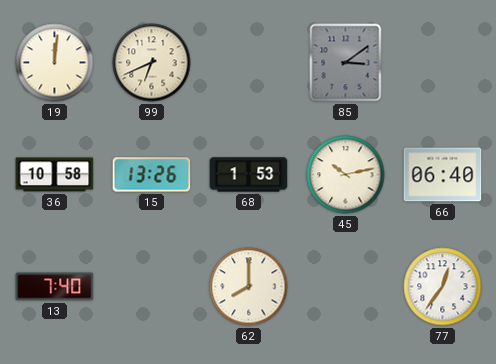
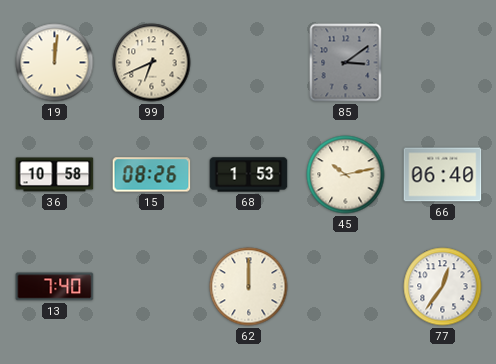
15: 13:26 -> 08:26
62: 8:00 -> 12:00
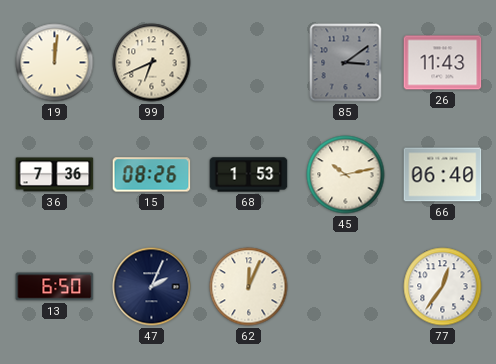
26: none -> 11:43
36: 10:58 -> 7:36
13: 7:40 -> 6:50
47: none -> 2:04
62: 12:00 -> 12:04
